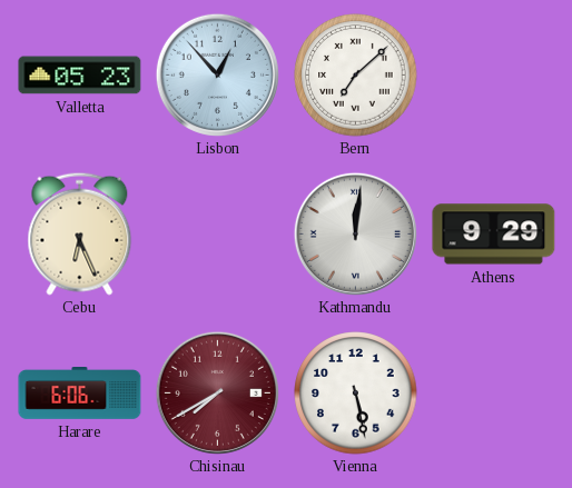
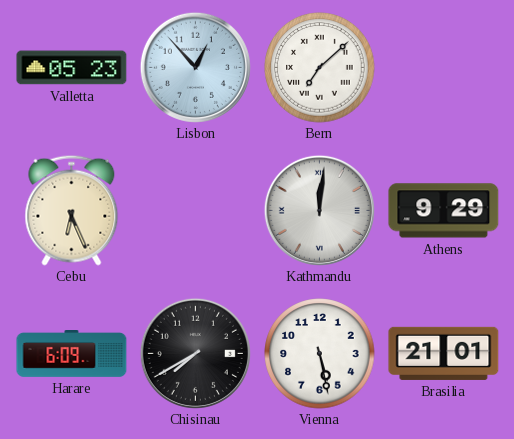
Harare: 6:06 -> 6:09
Chisinau dial: burgundy -> black
Brasilia: none -> 21:01
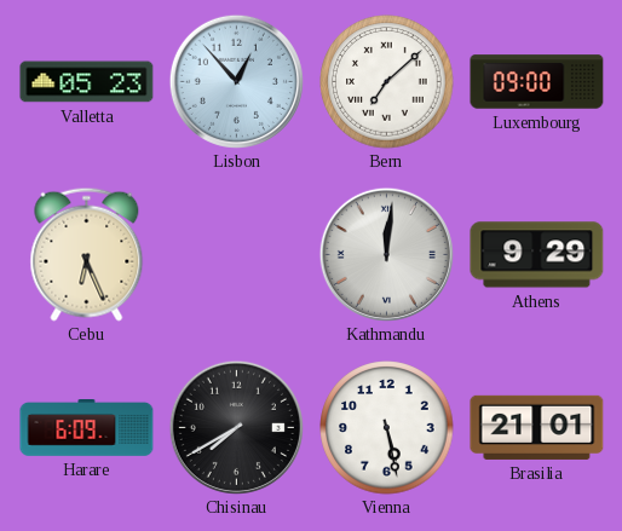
Luxembourg: none -> 09:00
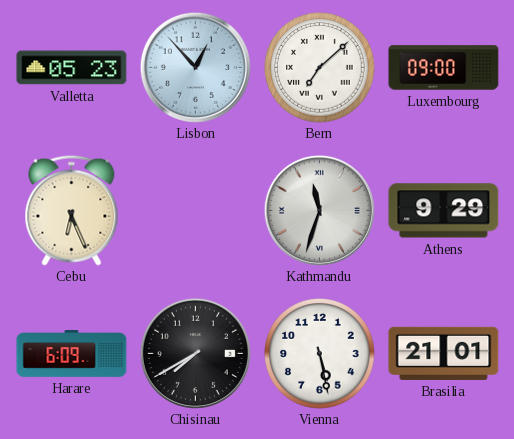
Kathmandu: 12:01 -> 11:33
